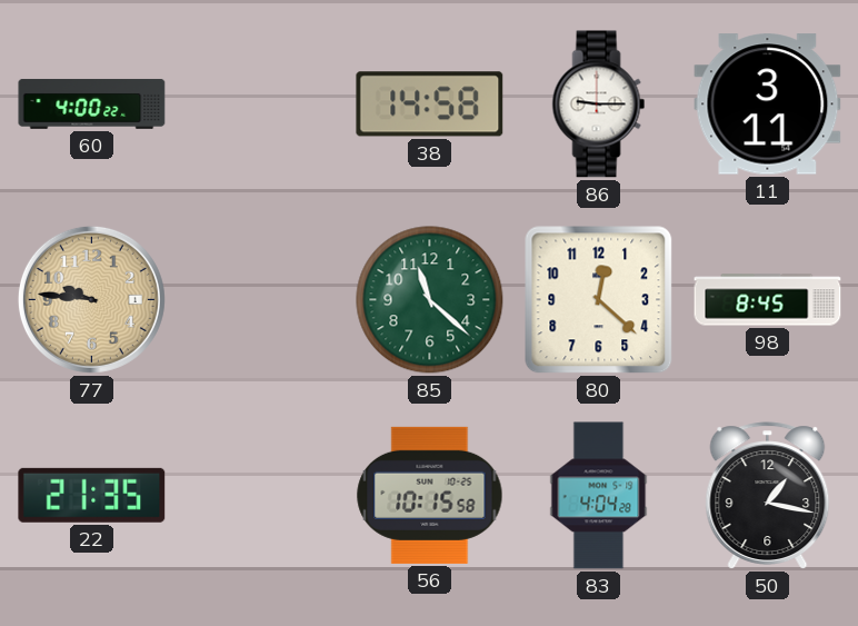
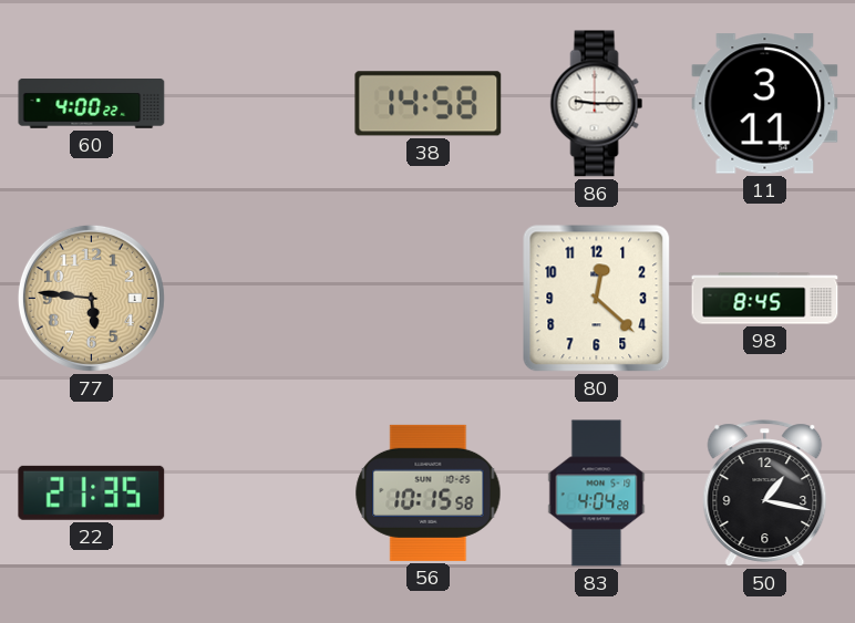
77: 9:46 -> 5:46
85: 11:22 -> none
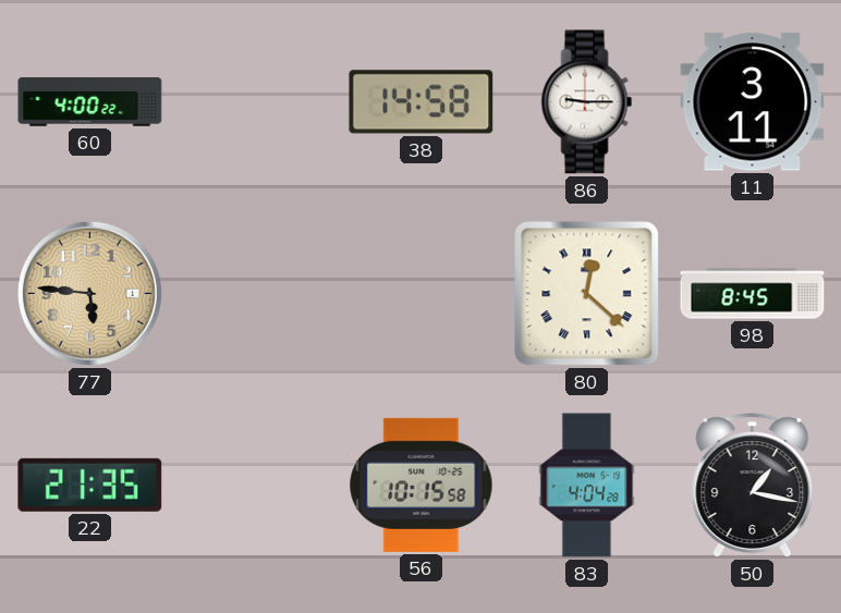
80 numerals: Arabic -> Roman
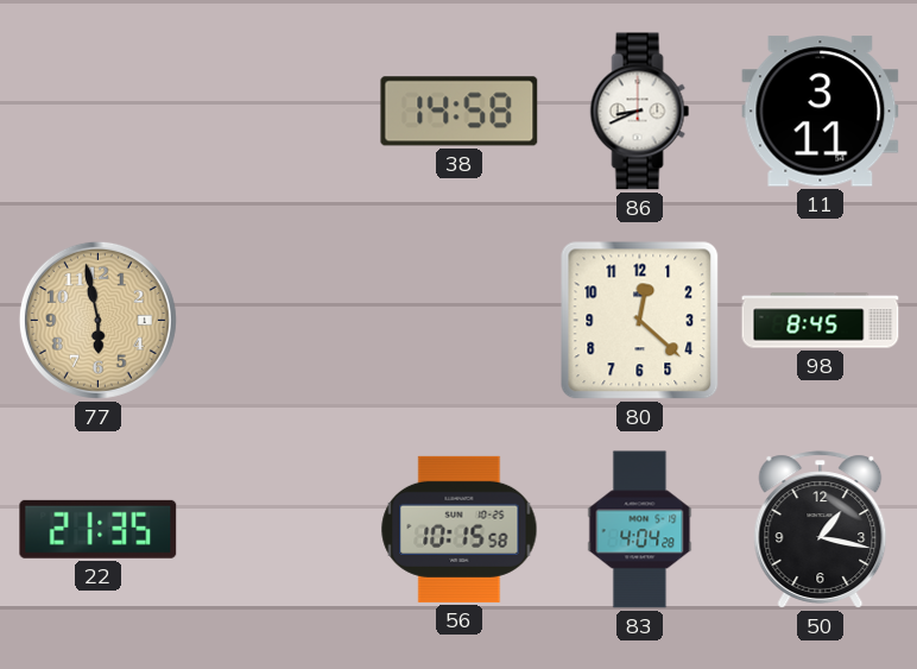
60: 4:00 -> none
86: 9:15 -> 8:41
77: 5:46 -> 5:58
80 numerals: Roman -> Arabic
